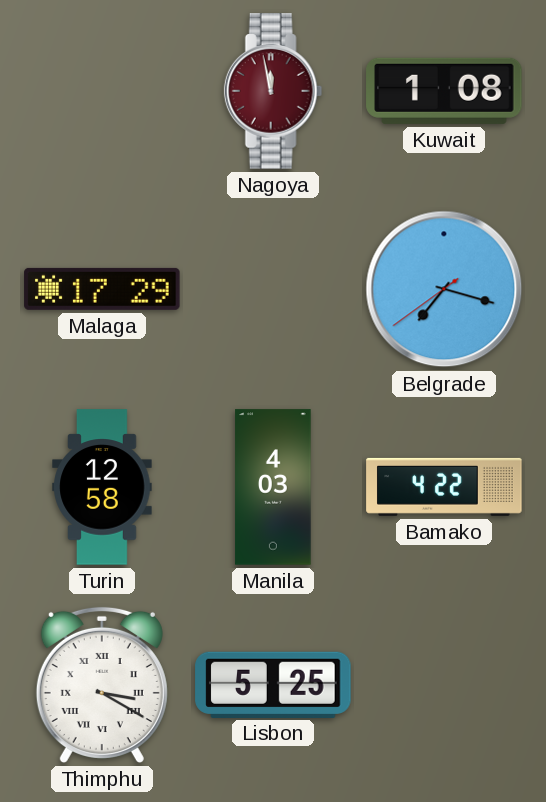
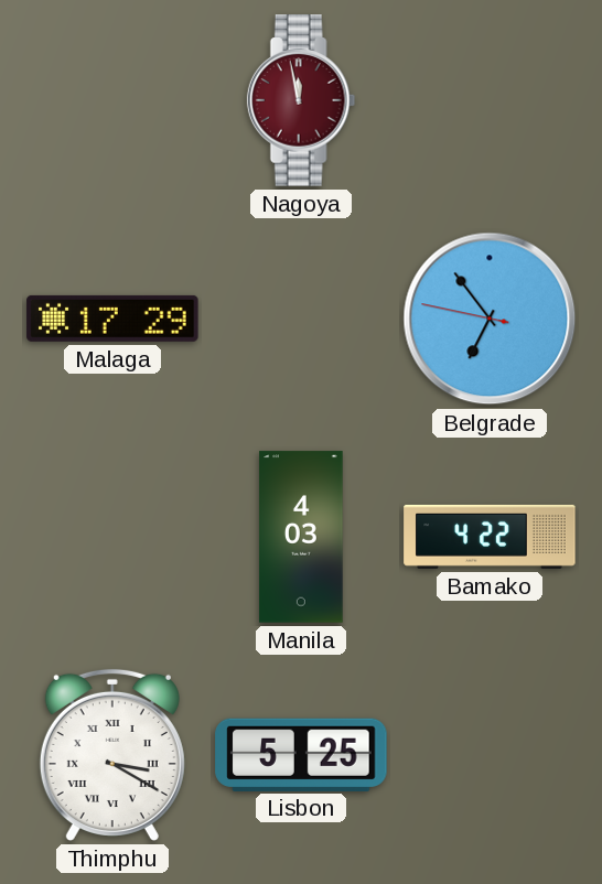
Kuwait: 1:08 -> none
Belgrade: 7:17 -> 6:53
Turin: 12:58 -> none
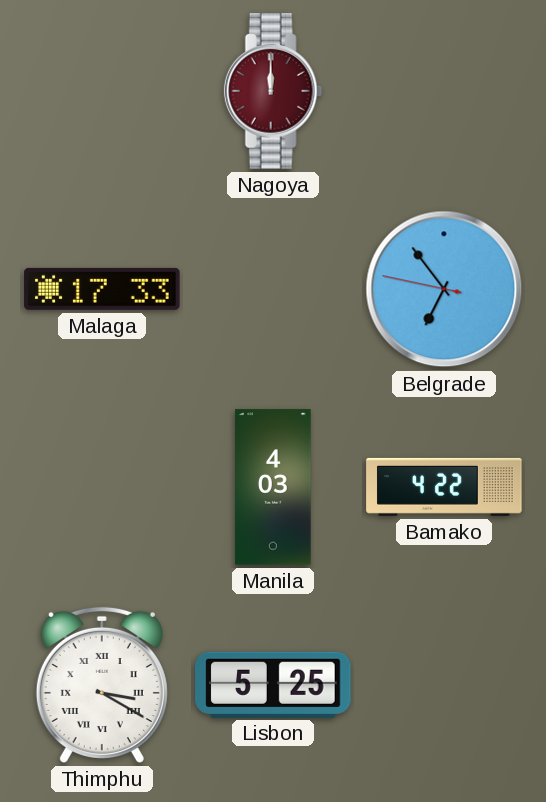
Nagoya: 11:58 -> 12:00
Malaga: 17:29 -> 17:33
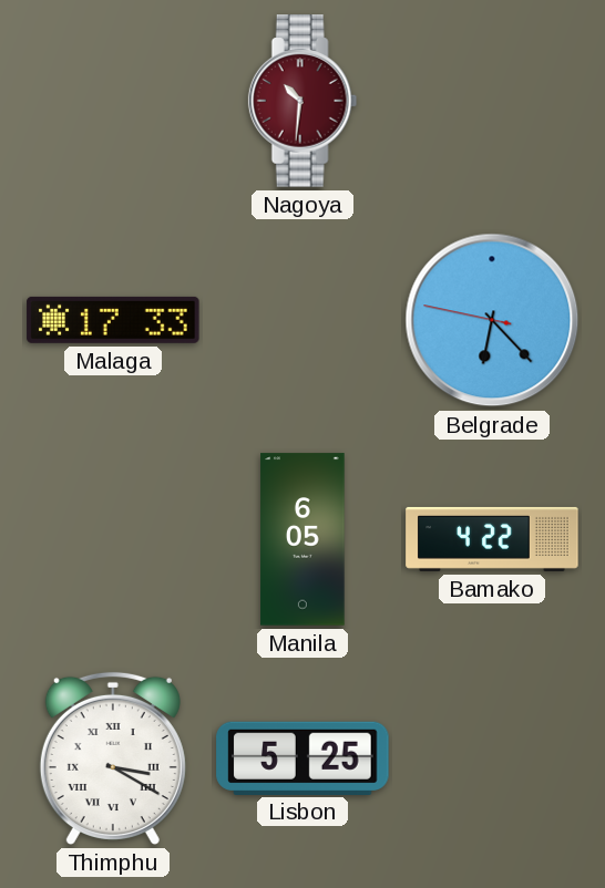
Nagoya: 12:00 -> 10:31
Belgrade: 6:53 -> 6:22
Manila: 4:03 -> 6:05
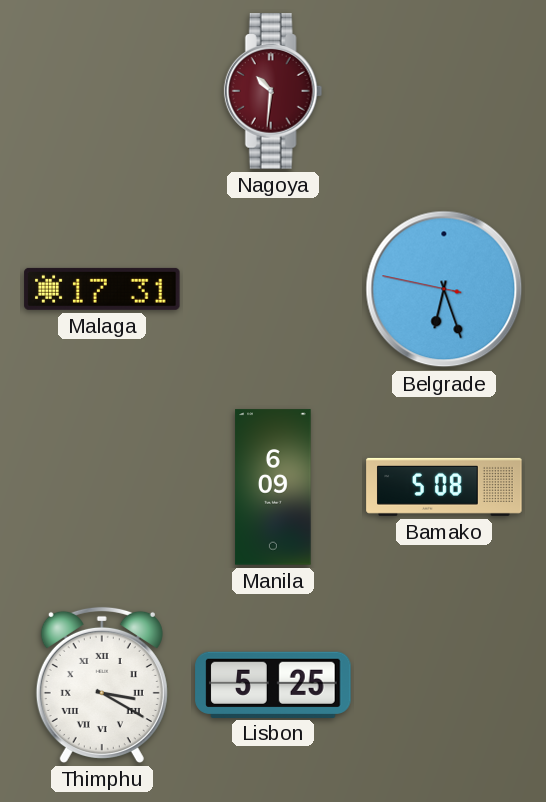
Malaga: 17:33 -> 17:31
Belgrade: 6:22 -> 6:26
Manila: 6:05 -> 6:09
Bamako: 4:22 -> 5:08
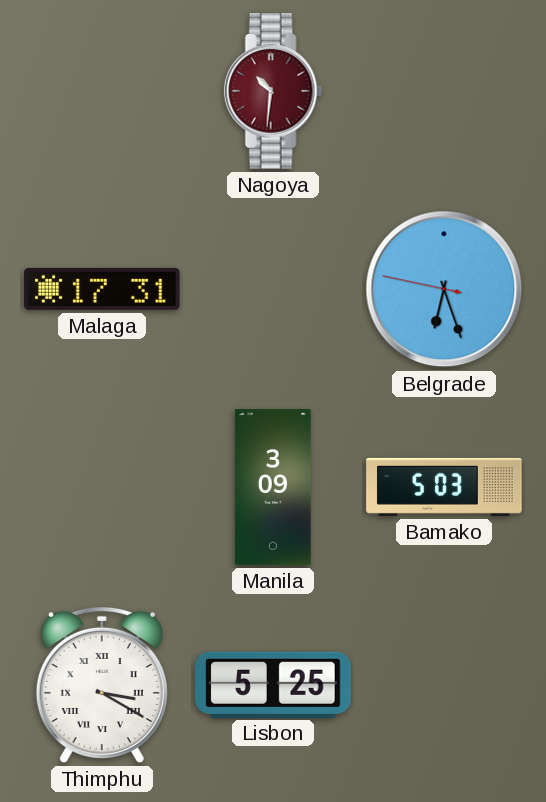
Manila: 6:09 -> 3:09
Bamako: 5:08 -> 5:03
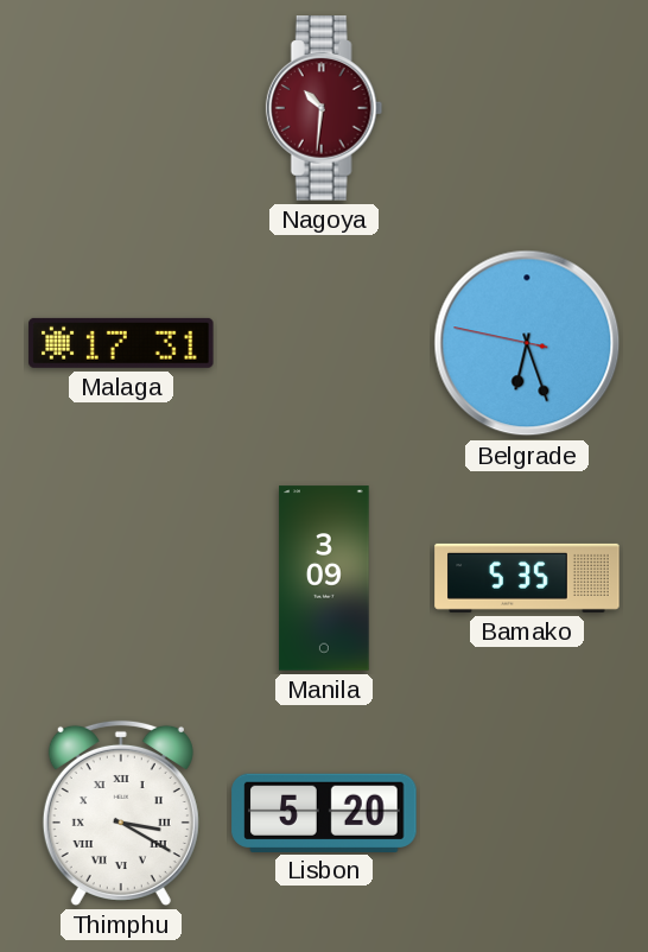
Bamako: 5:03 -> 5:35
Lisbon: 5:25 -> 5:20
